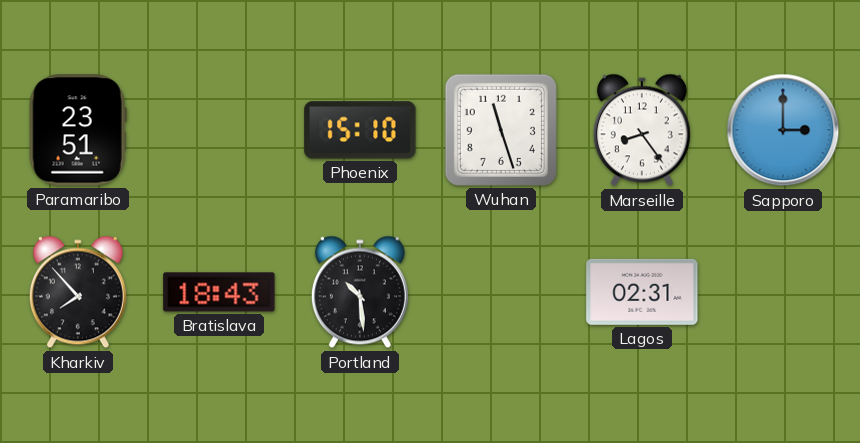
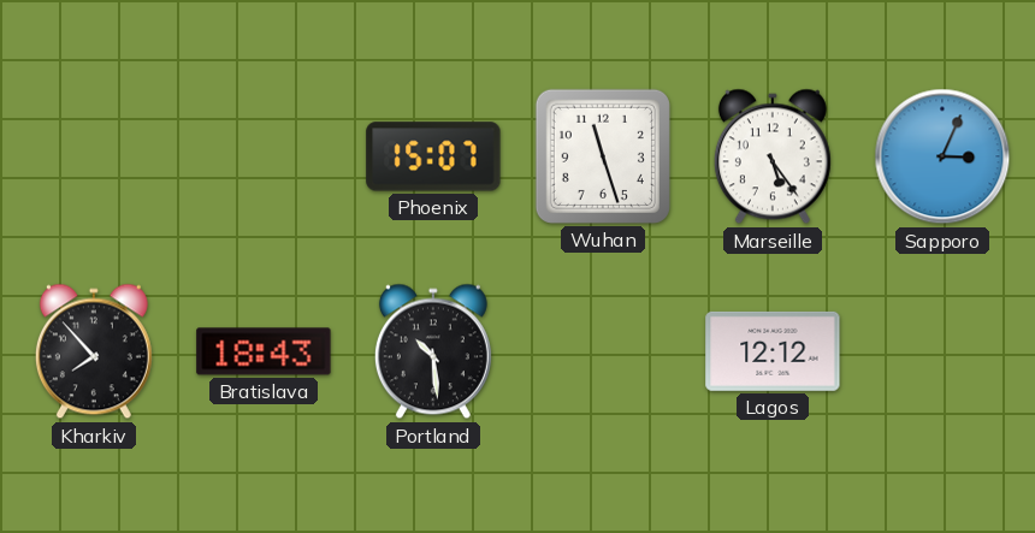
Paramaribo: 23:51 -> none
Phoenix: 15:10 -> 15:07
Marseille: 8:24 -> 5:24
Sapporo: 3:00 -> 3:04
Lagos: 02:31 -> 12:12
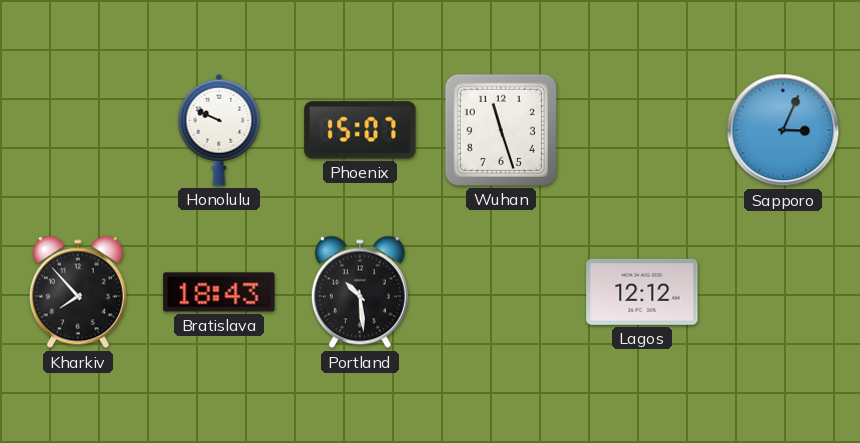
Honolulu: none -> 9:49
Marseille: 5:24 -> none
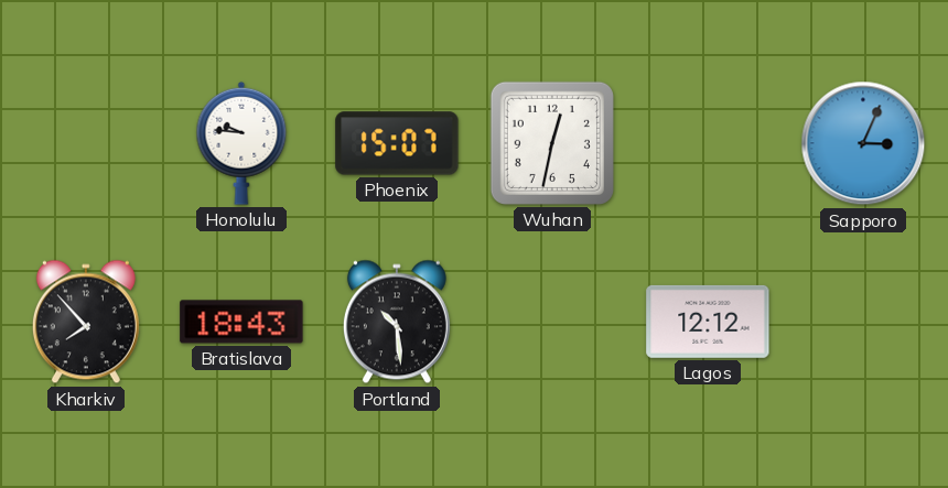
Honolulu: 9:49 -> 9:46
Wuhan: 11:27 -> 12:32
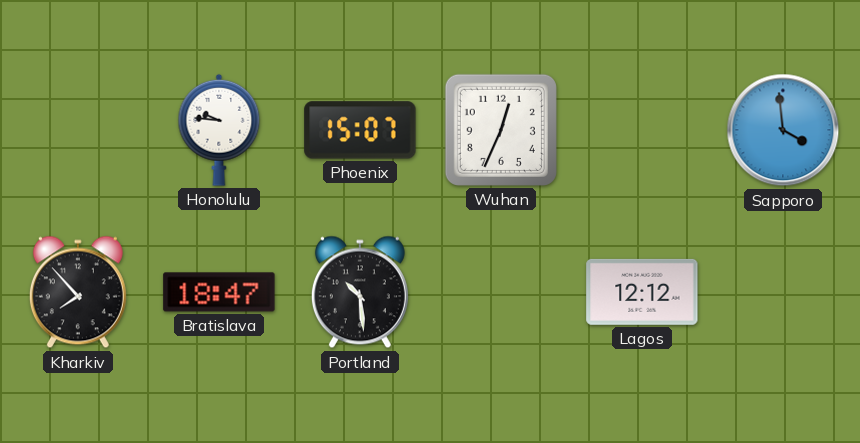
Wuhan: 12:32 -> 12:34
Sapporo: 3:04 -> 3:59
Bratislava: 18:43 -> 18:47
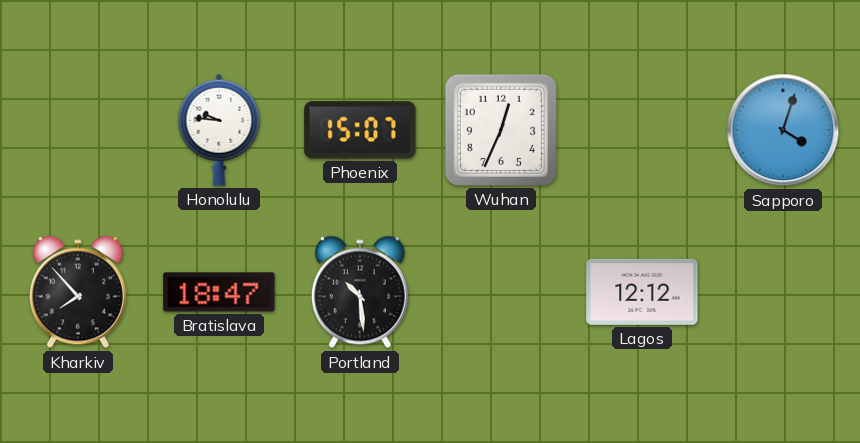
Sapporo: 3:59 -> 4:03
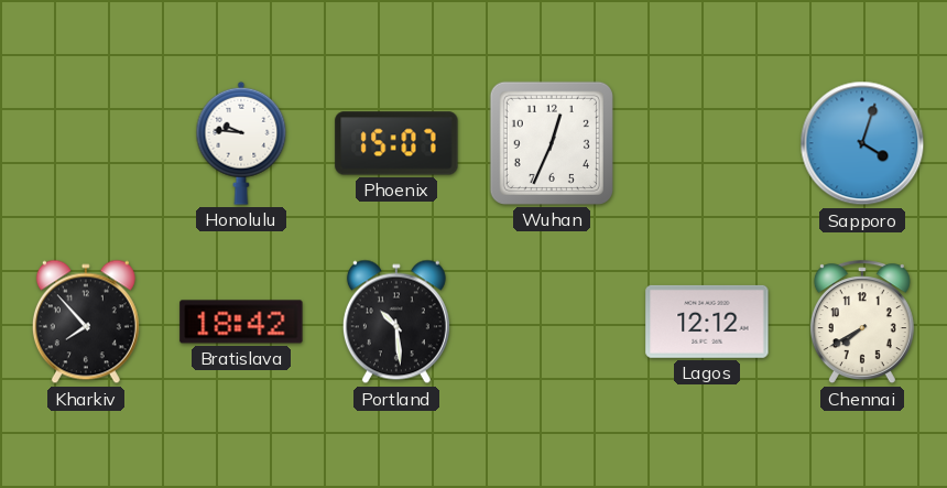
Bratislava: 18:47 -> 18:42
Chennai: none -> 7:40
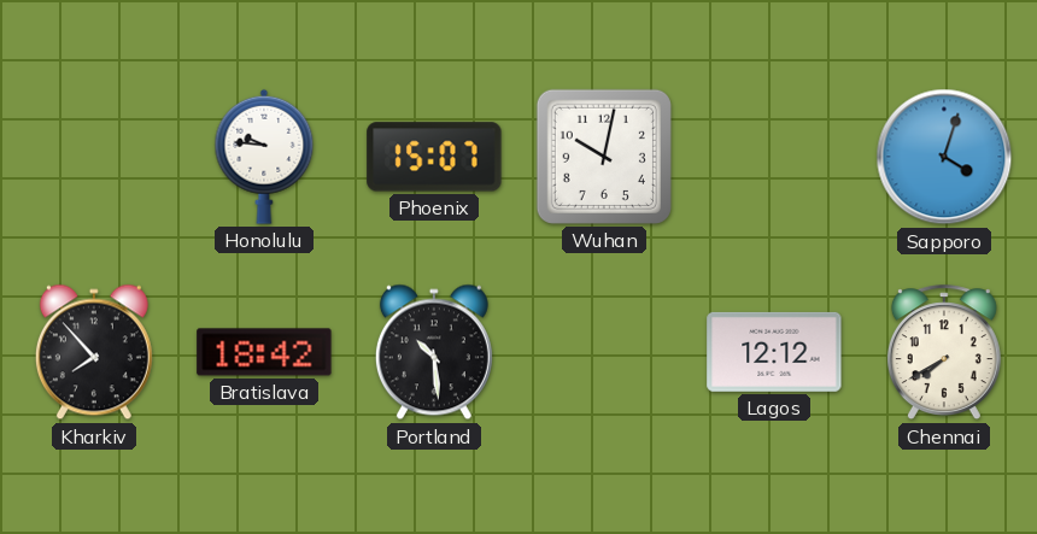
Wuhan: 12:34 -> 10:02
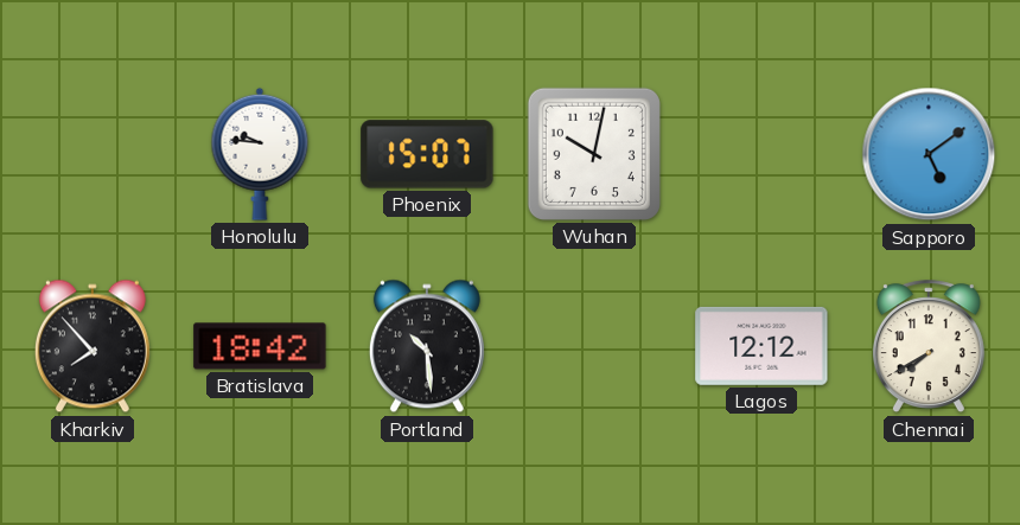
Sapporo: 4:03 -> 5:09
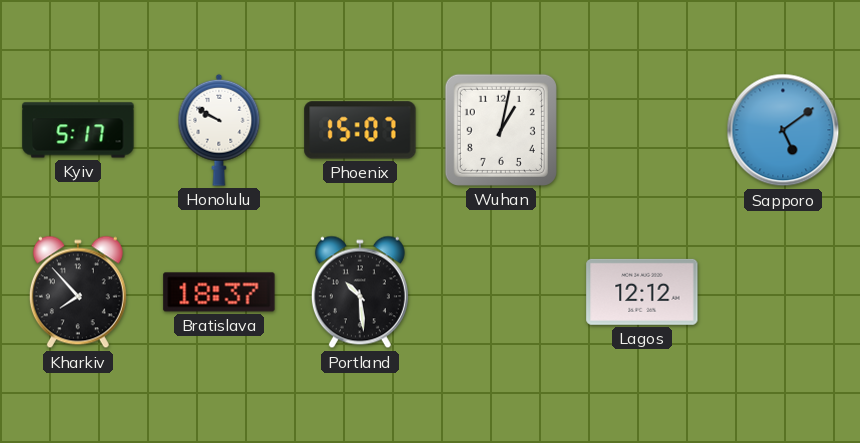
Kyiv: none -> 5:17
Honolulu: 9:46 -> 9:50
Wuhan: 10:02 -> 1:02
Bratislava: 18:42 -> 18:37
Chennai: 7:40 -> none
